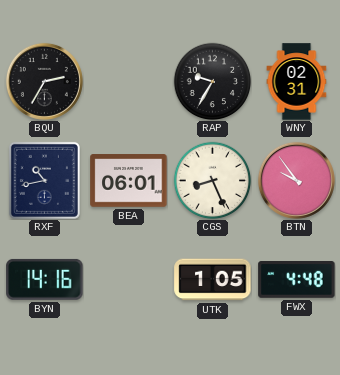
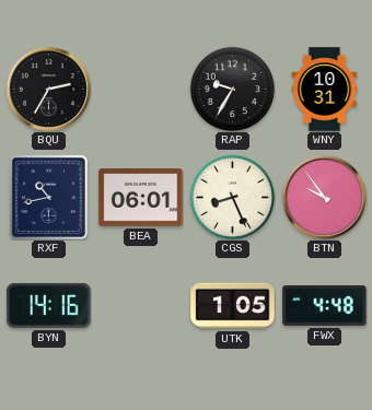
WNY: 02:31 -> 10:31
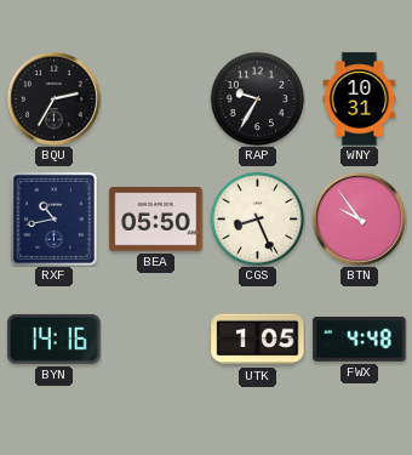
BEA: 06:01 -> 05:50
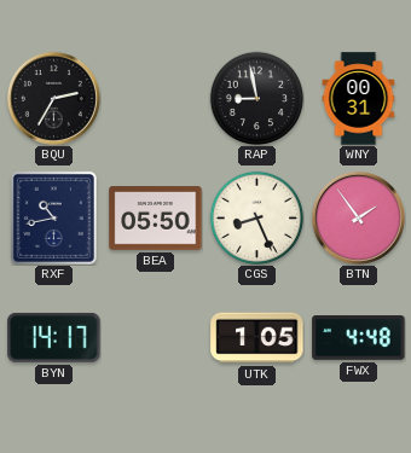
RAP: 9:35 -> 8:58
WNY: 10:31 -> 00:31
BTN: 9:54 -> 1:54
BYN: 14:16 -> 14:17
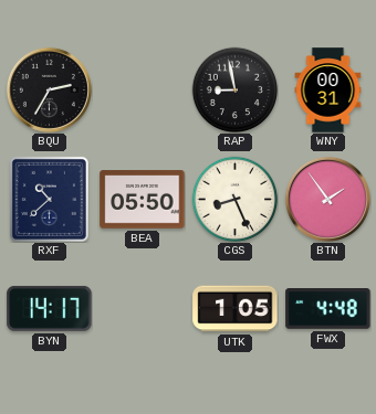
RXF: 10:43 -> 10:38
